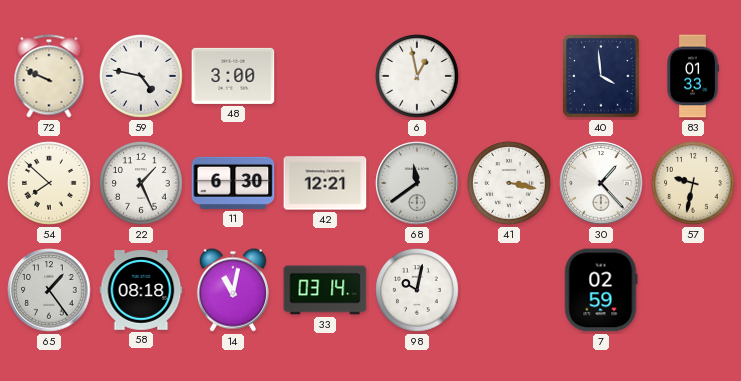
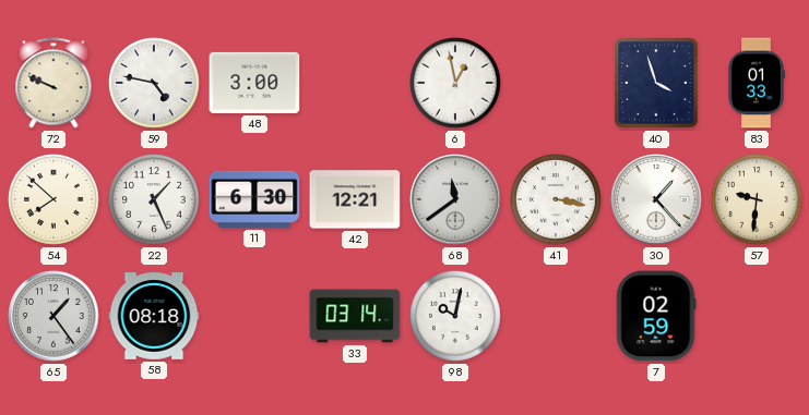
40: 3:59 -> 3:57
57: 9:32 -> 9:31
14: 11:02 -> none
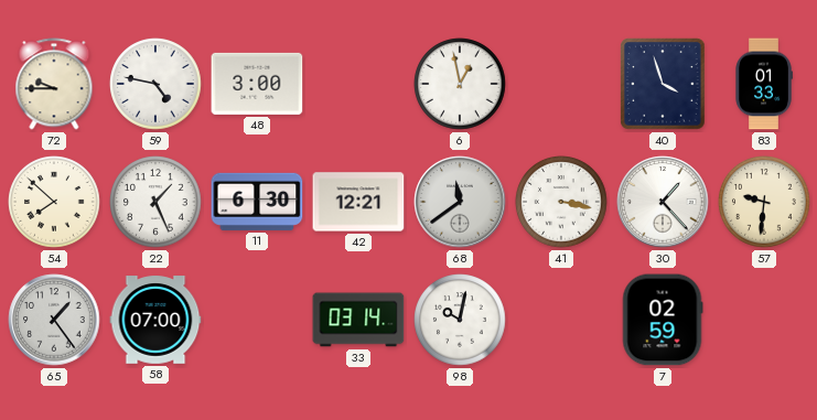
72: 9:49 -> 9:45
58: 08:18 -> 07:00
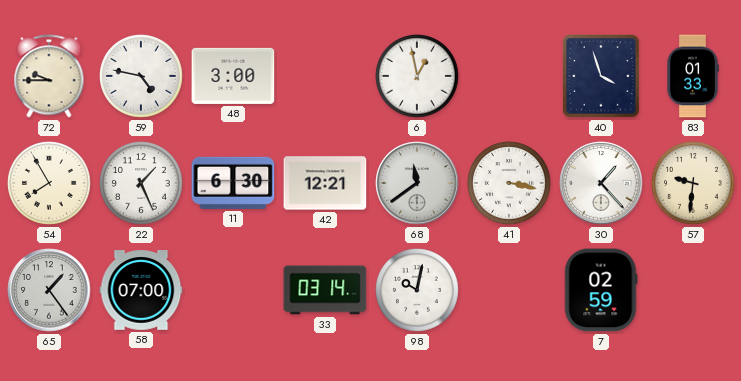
54: 7:52 -> 7:55
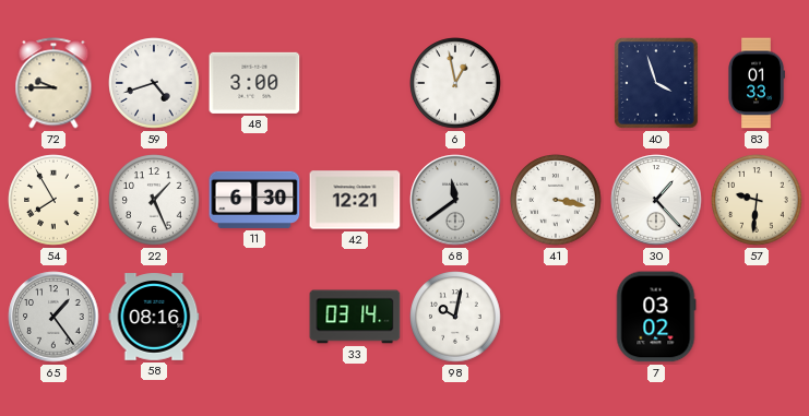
59: 4:47 -> 4:42
58: 07:00 -> 08:16
7: 02:59 -> 03:02
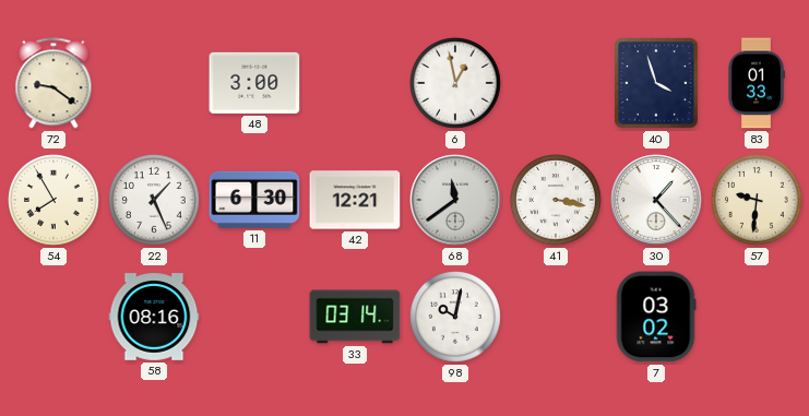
72: 9:45 -> 9:21
59: 4:42 -> none
65: 1:24 -> none
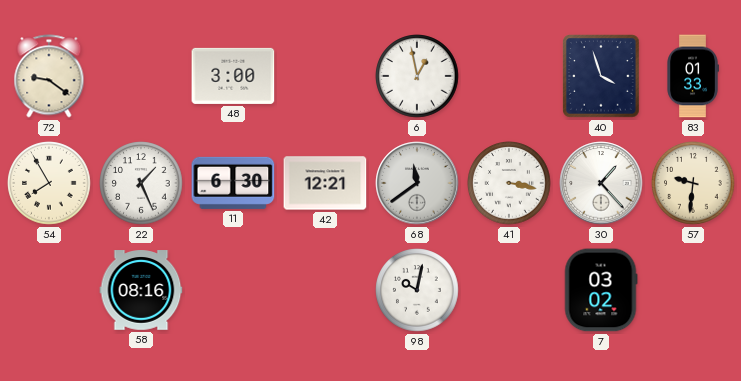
33: 03:14 -> none
